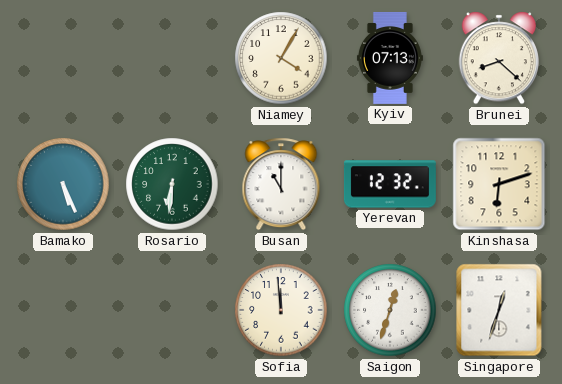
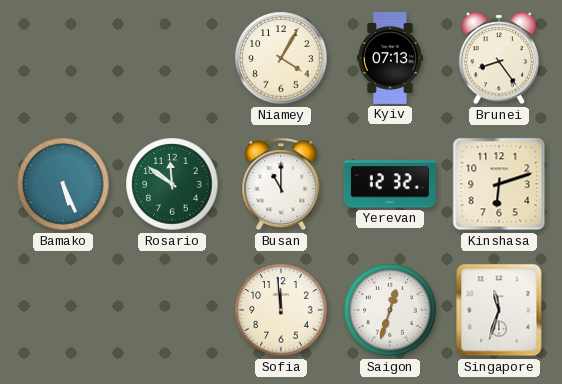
Brunei: 8:22 -> 8:24
Rosario: 6:31 -> 11:51
Singapore: 12:33 -> 11:33
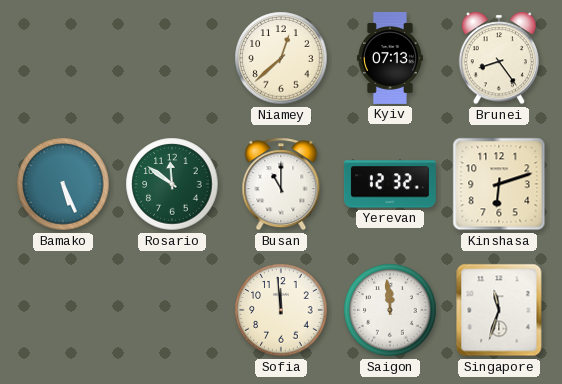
Niamey: 4:05 -> 12:38
Saigon: 12:33 -> 11:59
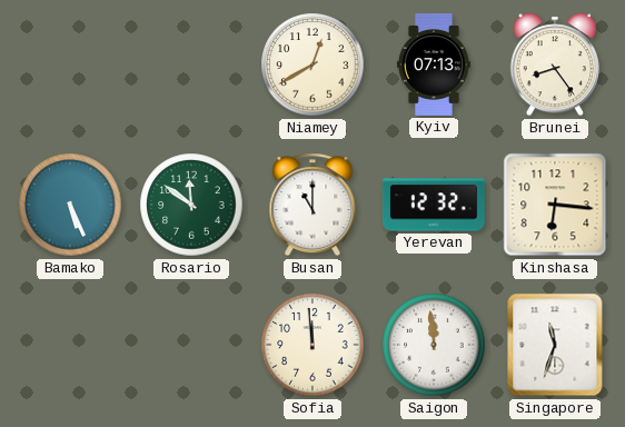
Niamey: 12:38 -> 12:40
Kinshasa: 6:12 -> 6:16
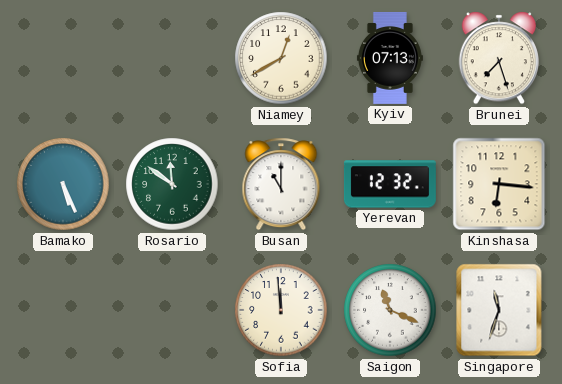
Brunei: 8:24 -> 7:27
Saigon: 11:59 -> 11:19
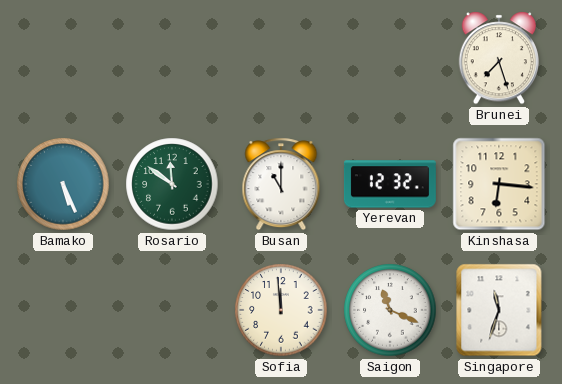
Niamey: 12:40 -> none
Kyiv: 07:13 -> none
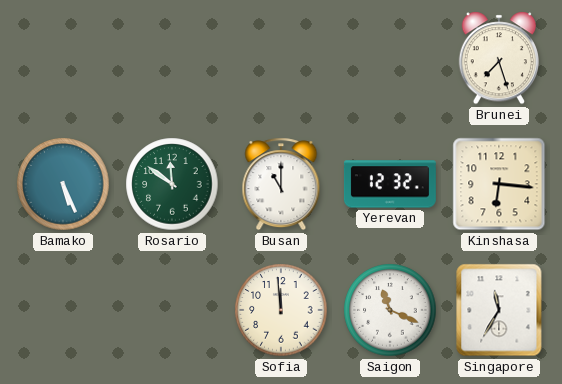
Singapore: 11:33 -> 11:35
